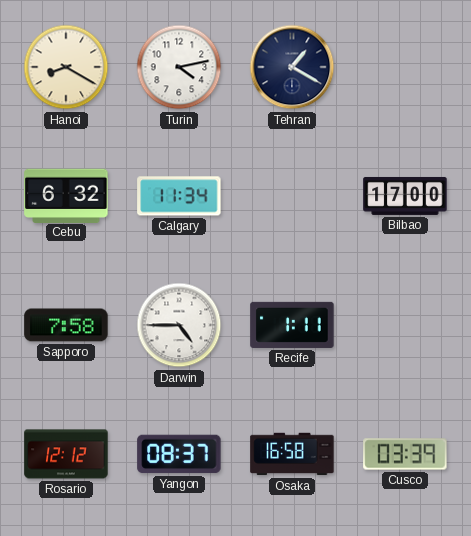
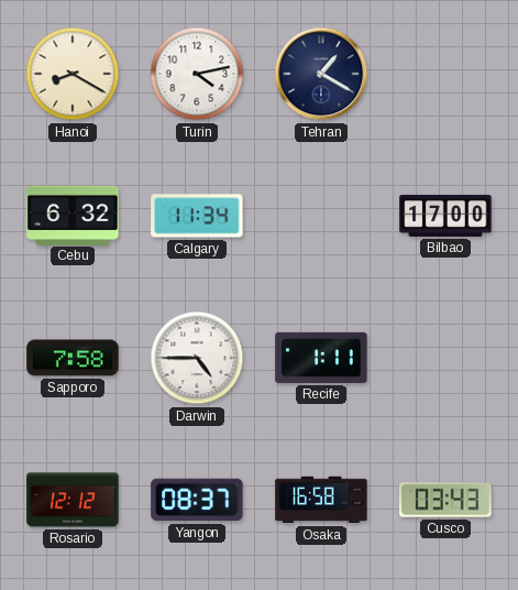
Cusco: 03:39 -> 03:43
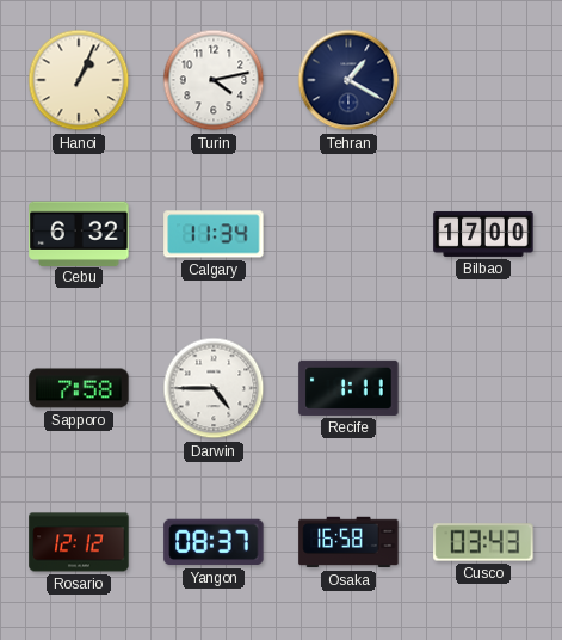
Hanoi: 8:20 -> 1:04
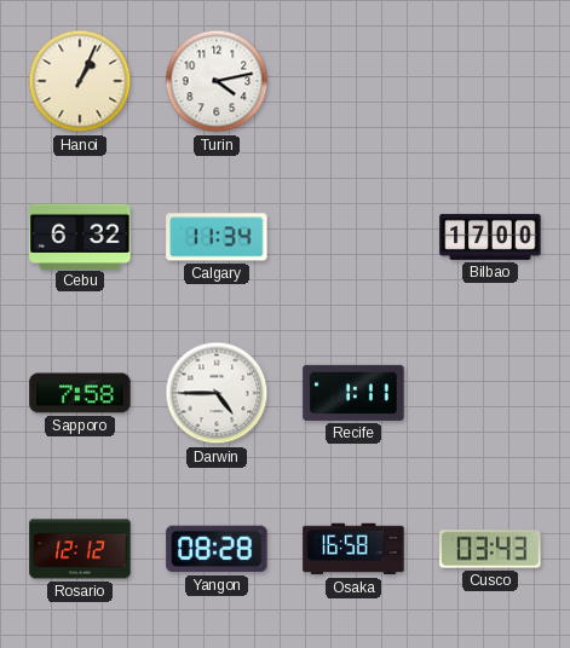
Tehran: 1:20 -> none
Yangon: 08:37 -> 08:28
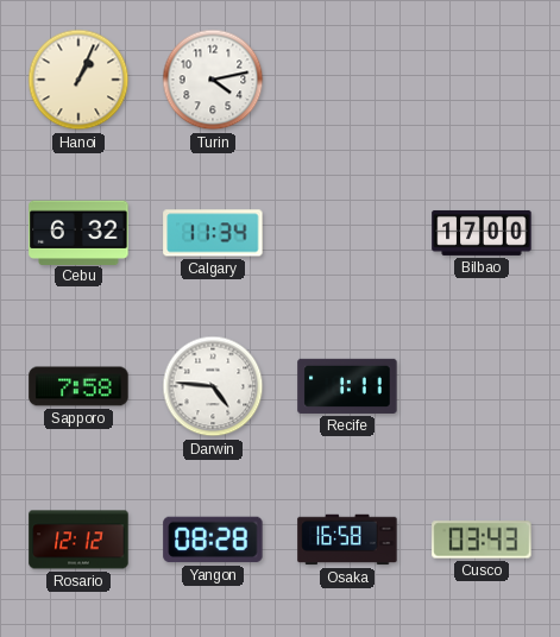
Darwin: 4:45 -> 4:46
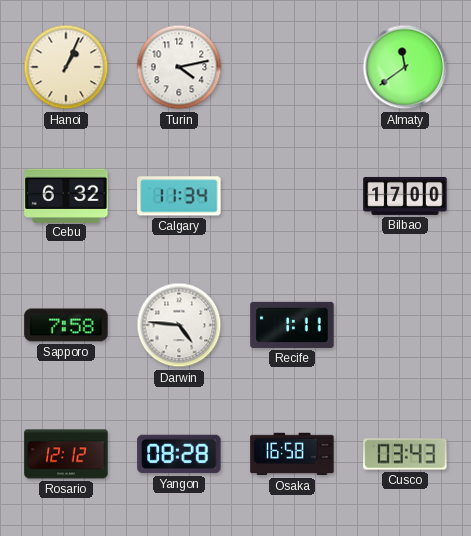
Almaty: none -> 11:39
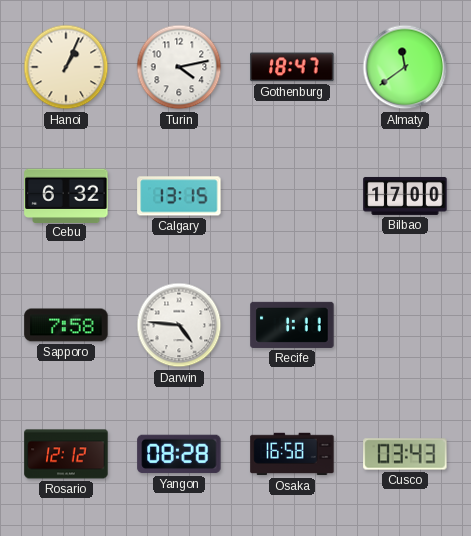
Gothenburg: none -> 18:47
Calgary: 11:34 -> 13:15
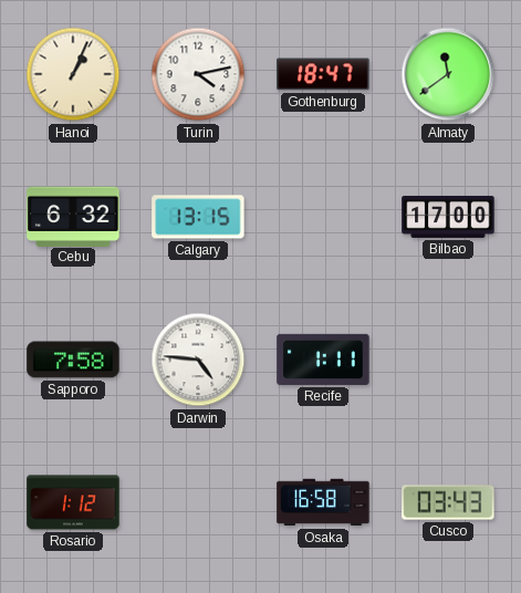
Rosario: 12:12 -> 1:12
Yangon: 08:28 -> none
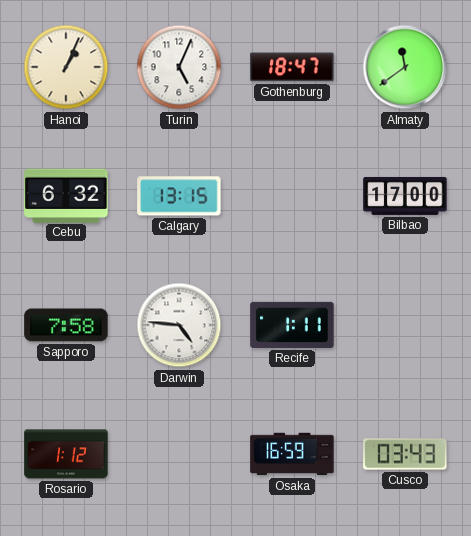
Turin: 4:13 -> 5:04
Osaka: 16:58 -> 16:59
